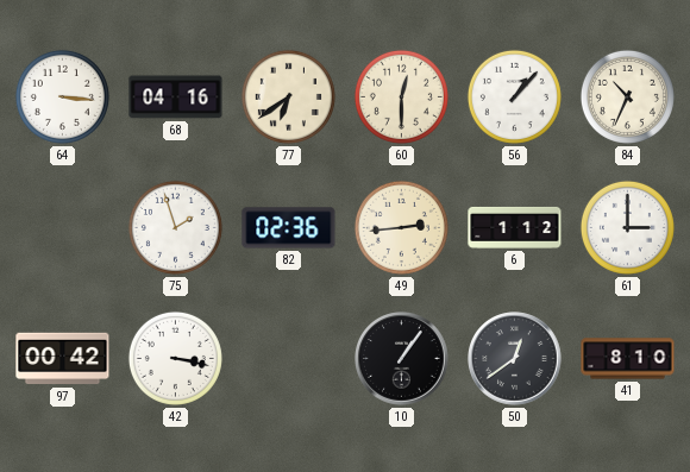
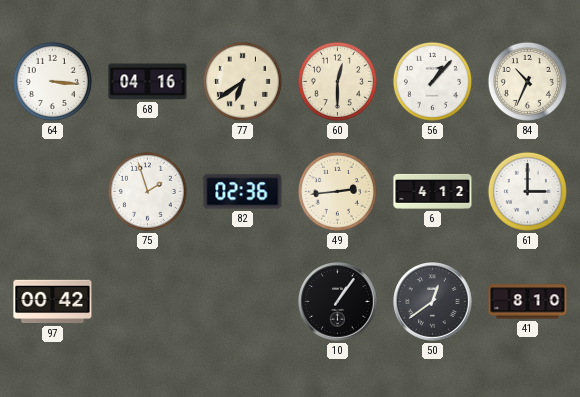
6: 1:12 -> 4:12
42: 3:17 -> none
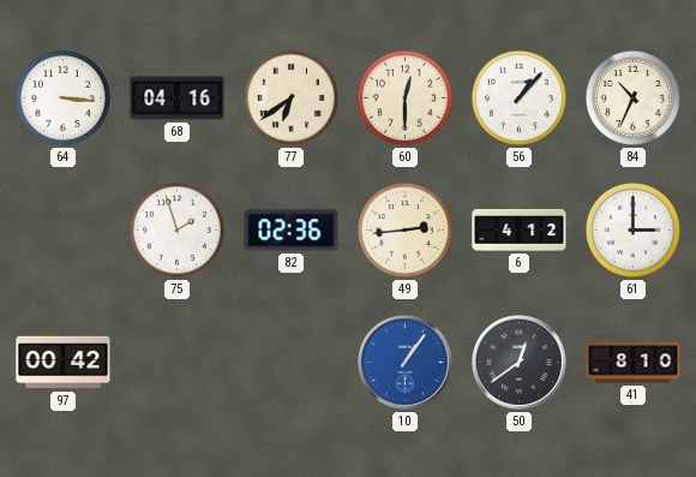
10 dial: black -> blue
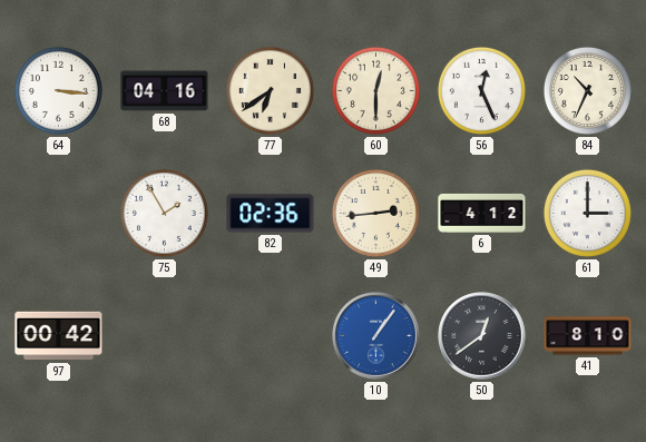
56: 1:07 -> 12:26
75: 1:57 -> 1:55
